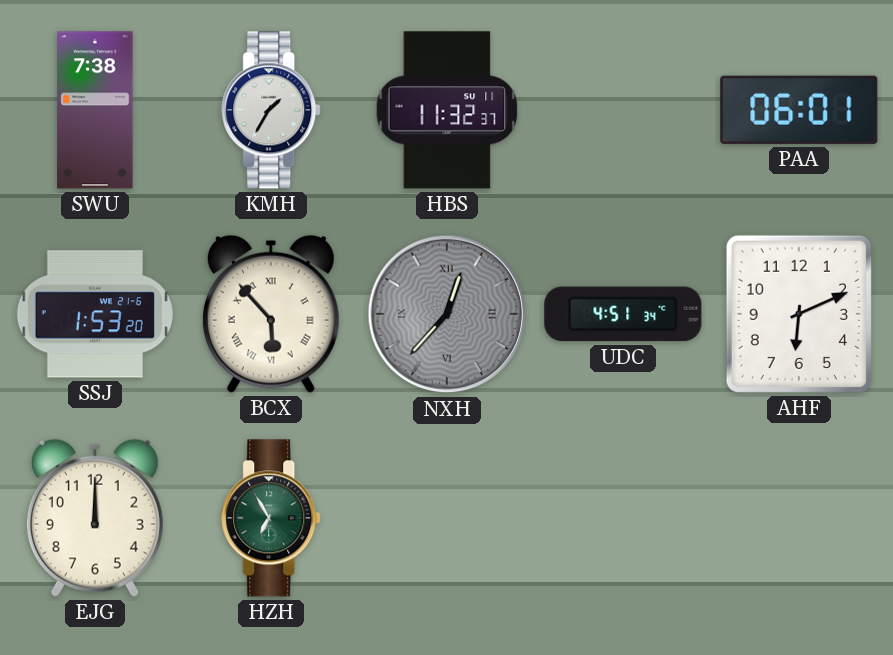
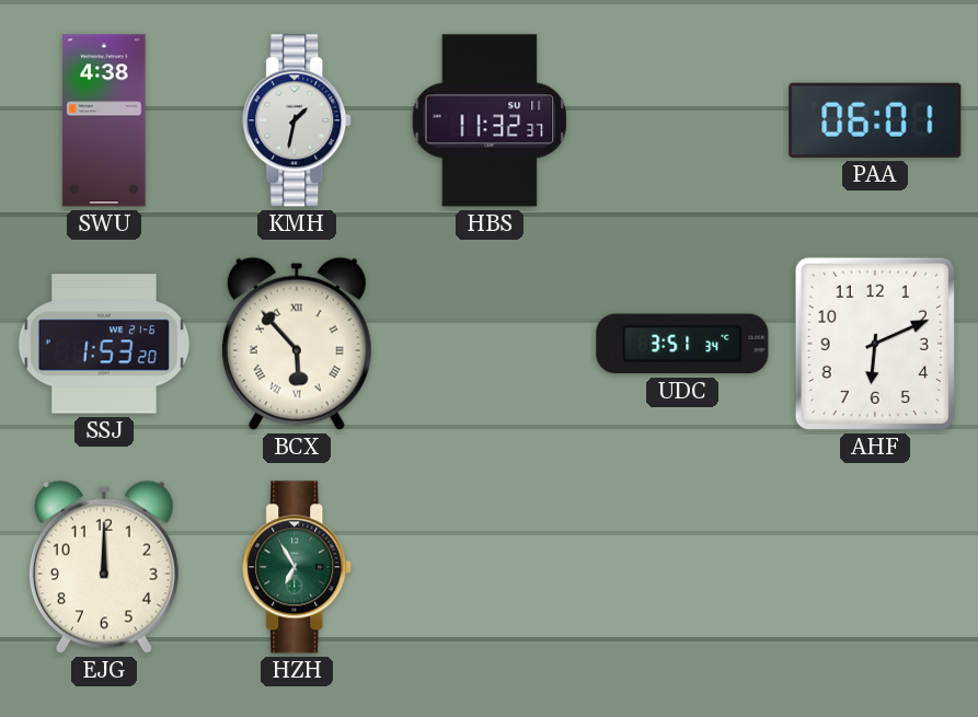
SWU: 7:38 -> 4:38
KMH: 1:35 -> 1:32
NXH: 12:37 -> none
UDC: 4:51 -> 3:51
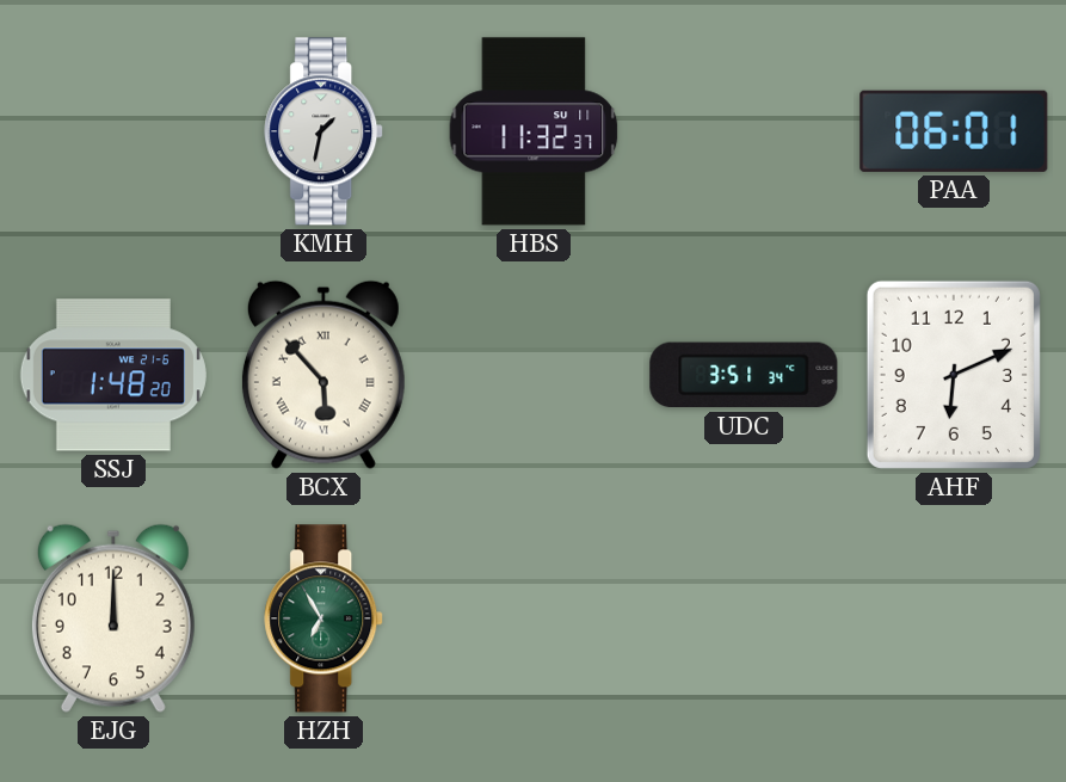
SWU: 4:38 -> none
SSJ: 1:53 -> 1:48
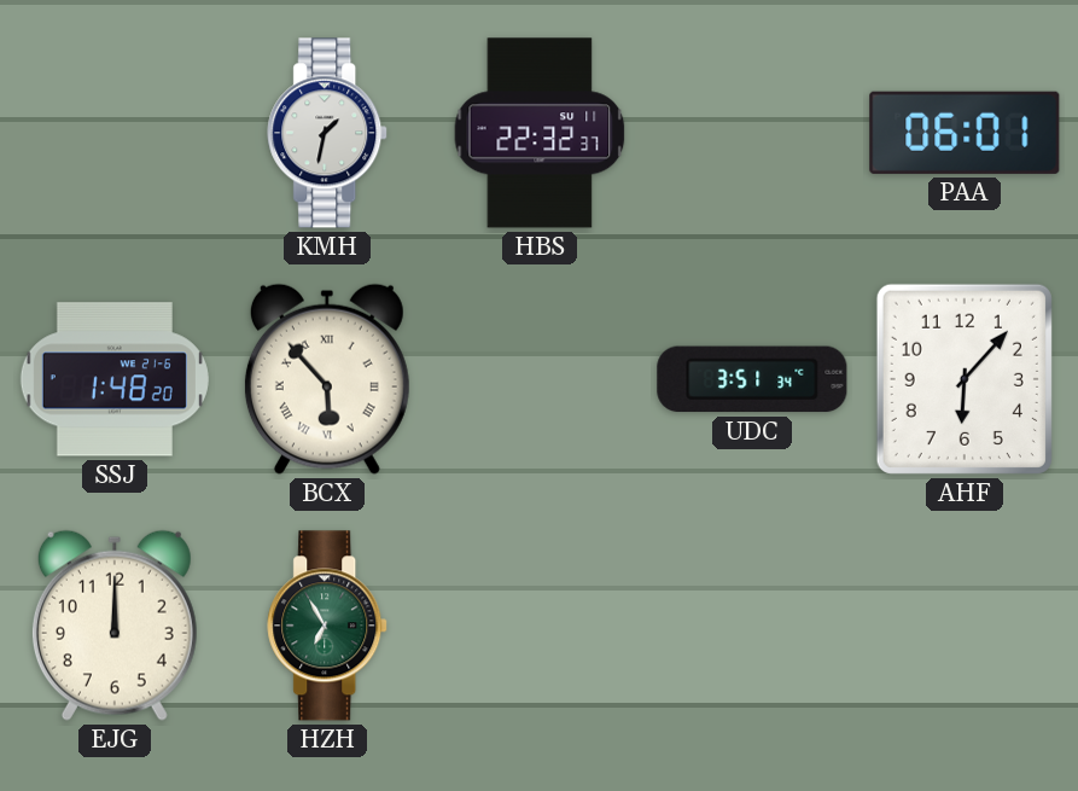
HBS: 11:32 -> 22:32
AHF: 6:11 -> 6:07
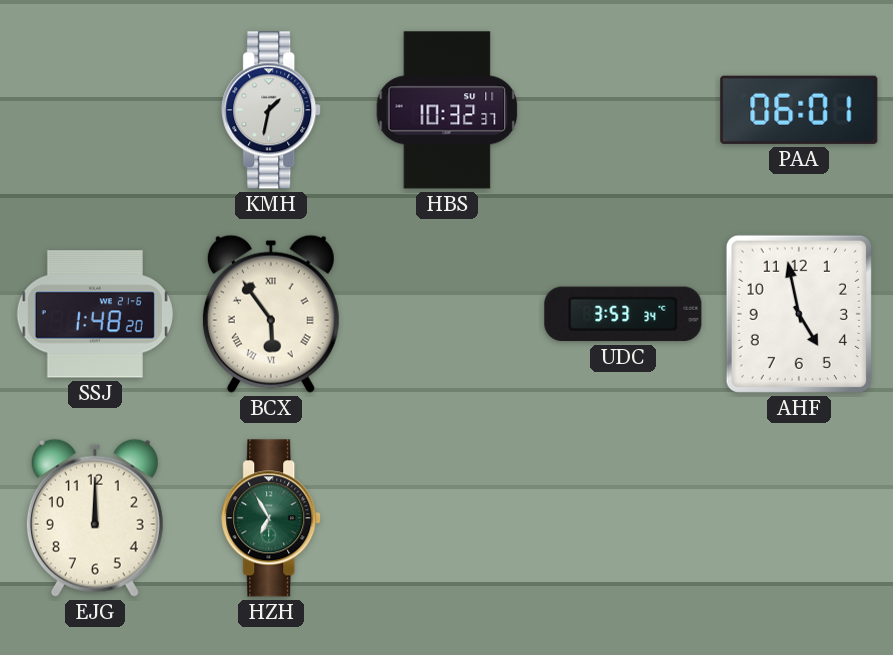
HBS: 22:32 -> 10:32
BCX: 5:53 -> 5:54
UDC: 3:51 -> 3:53
AHF: 6:07 -> 4:58
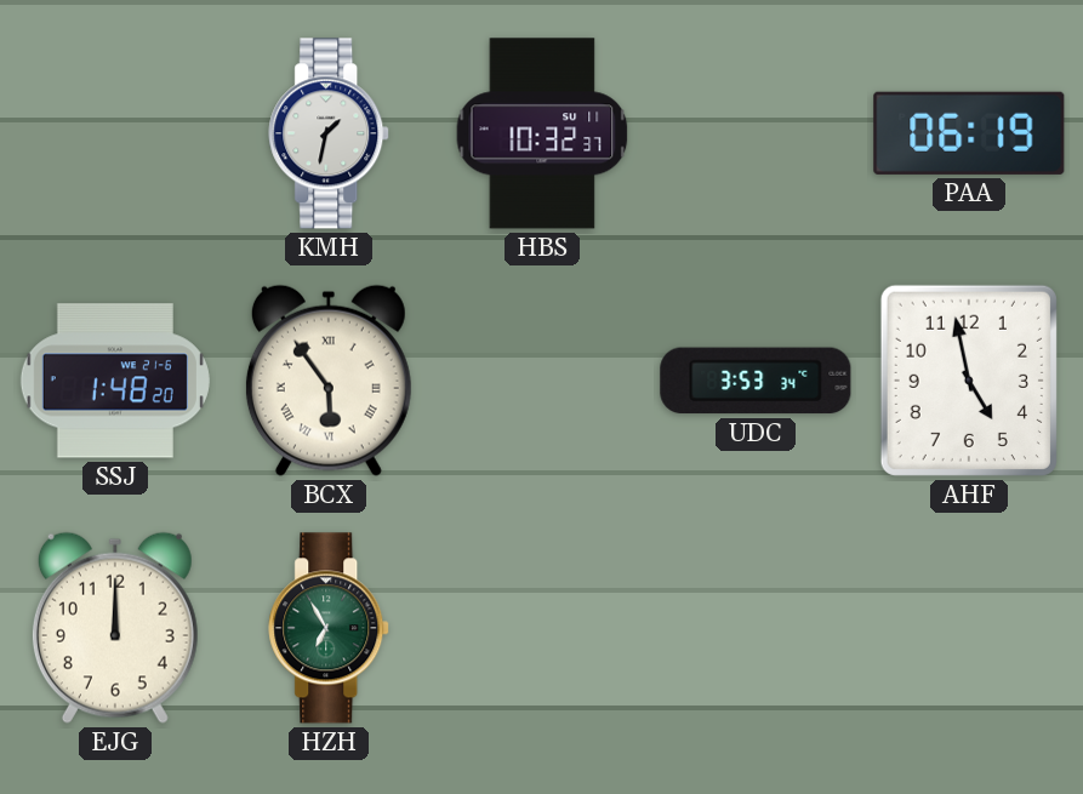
PAA: 06:01 -> 06:19
